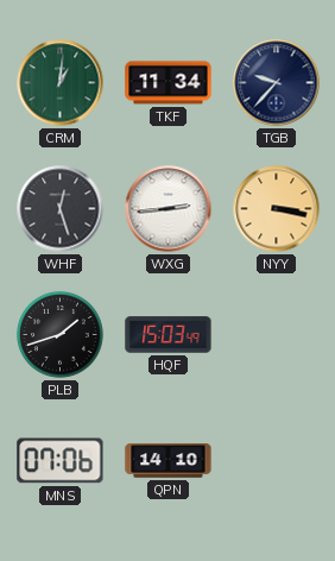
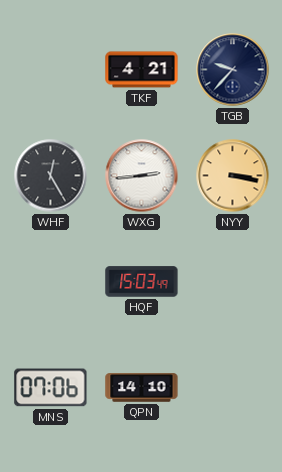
CRM: 1:01 -> none
TKF: 11:34 -> 4:21
WHF: 12:27 -> 12:25
PLB: 1:42 -> none
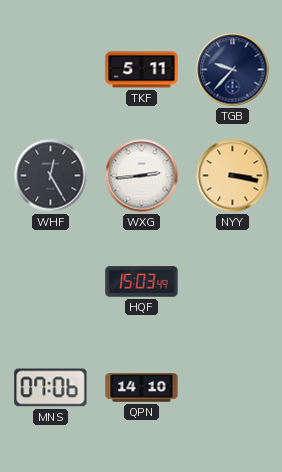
TKF: 4:21 -> 5:11
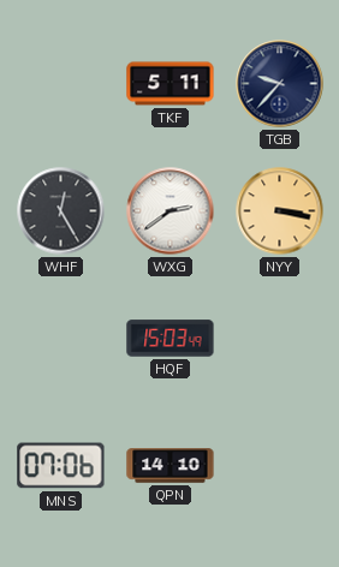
WXG: 2:44 -> 2:39
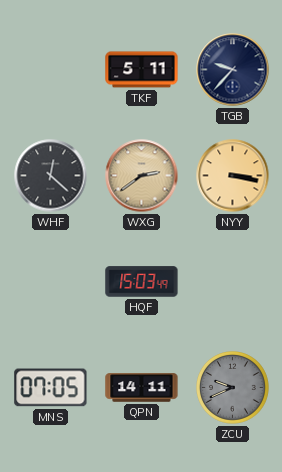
WHF: 12:25 -> 12:22
WXG dial: white -> champagne
MNS: 07:06 -> 07:05
QPN: 14:10 -> 14:11
ZCU: none -> 9:41
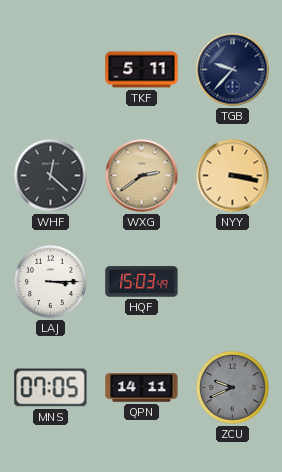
LAJ: none -> 3:15
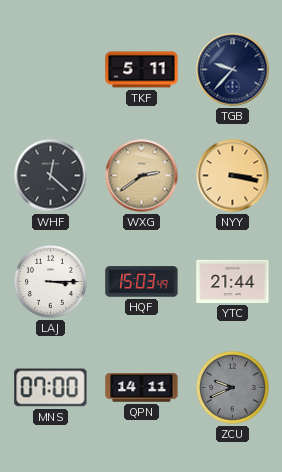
YTC: none -> 21:44
MNS: 07:05 -> 07:00
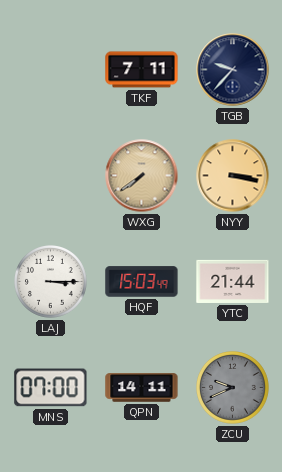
TKF: 5:11 -> 7:11
WHF: 12:22 -> none
WXG: 2:39 -> 7:39
